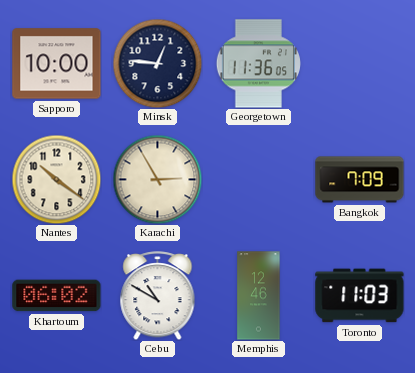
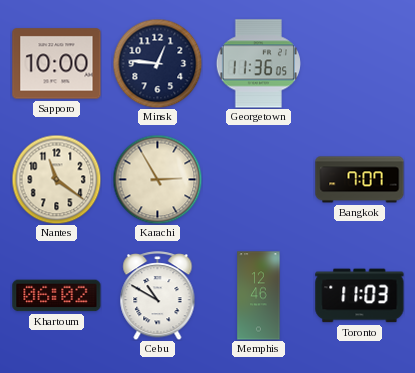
Nantes: 10:21 -> 11:21
Bangkok: 7:09 -> 7:07
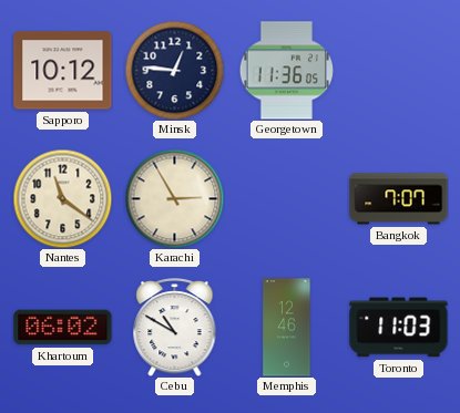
Sapporo: 10:00 -> 10:12
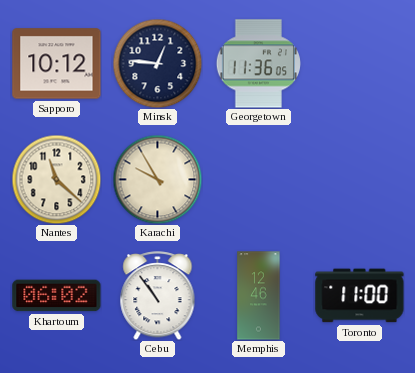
Nantes: 11:21 -> 11:22
Karachi: 2:55 -> 9:55
Bangkok: 7:07 -> none
Cebu: 10:50 -> 10:54
Toronto: 11:03 -> 11:00
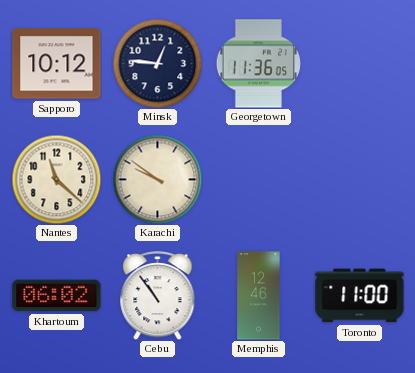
Karachi: 9:55 -> 9:51
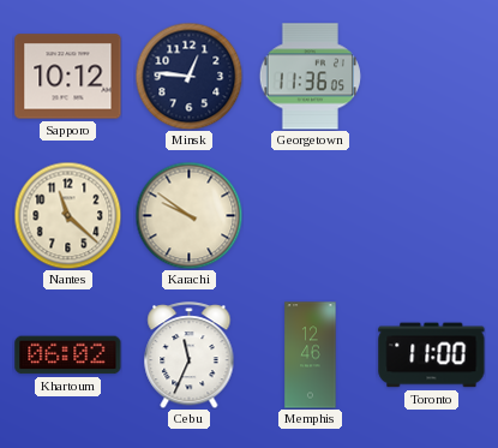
Cebu: 10:54 -> 11:34
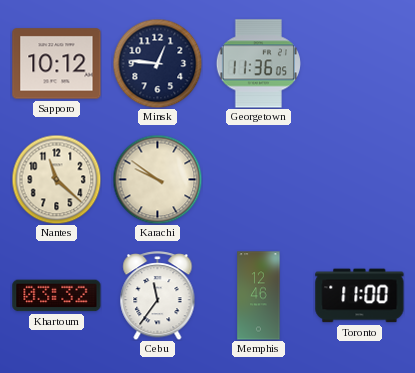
Khartoum: 06:02 -> 03:32
Cebu: 11:34 -> 11:36
